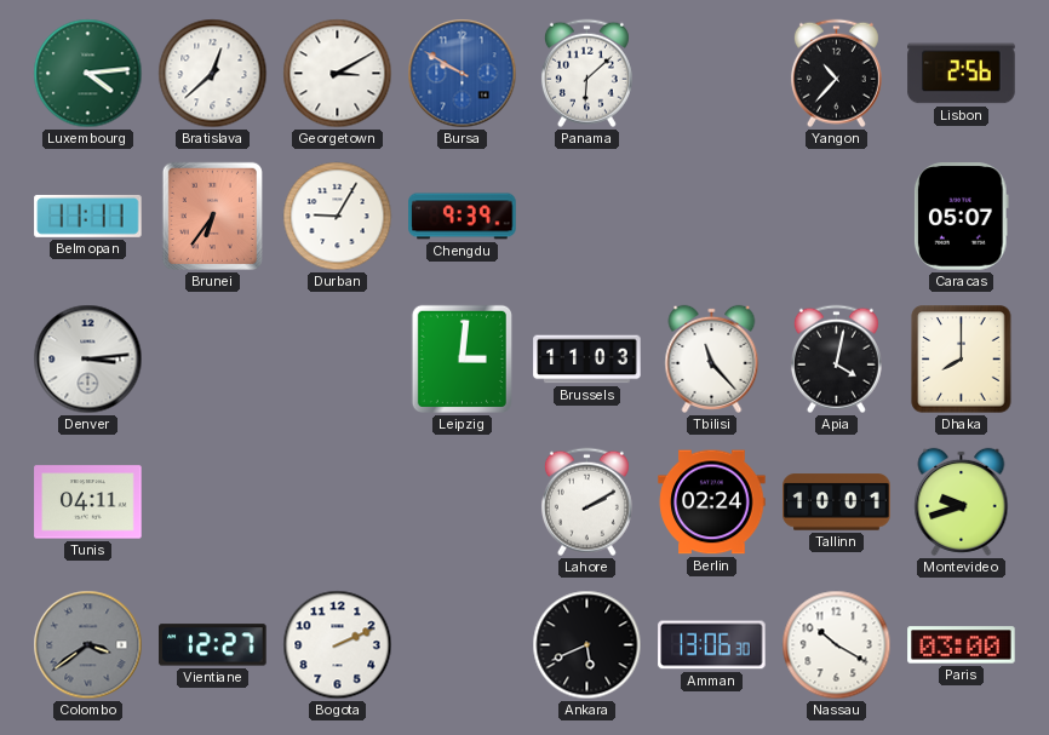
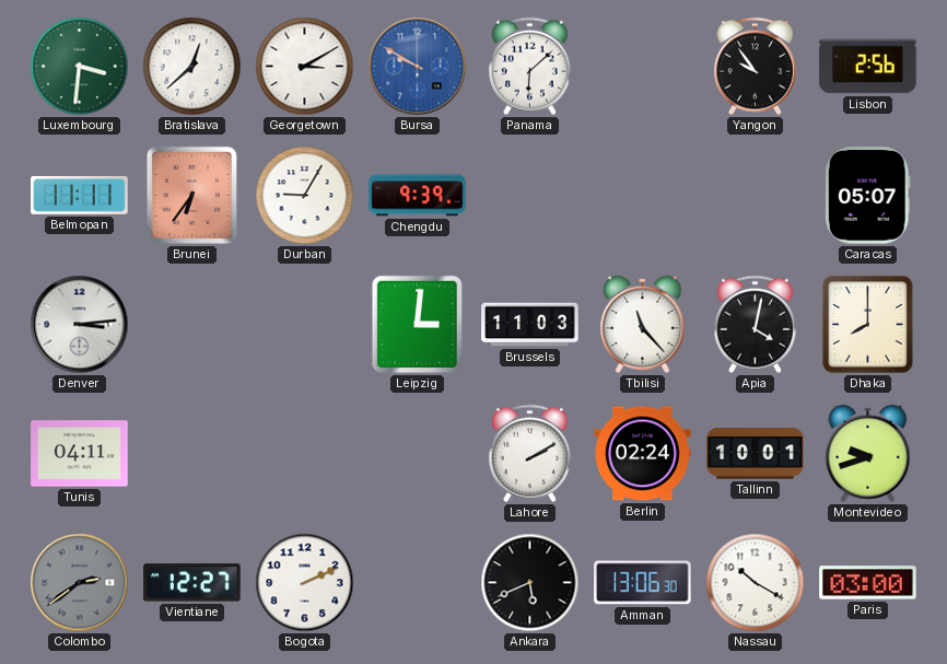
Luxembourg: 4:14 -> 3:31
Yangon: 10:37 -> 9:54
Colombo: 3:39 -> 2:39
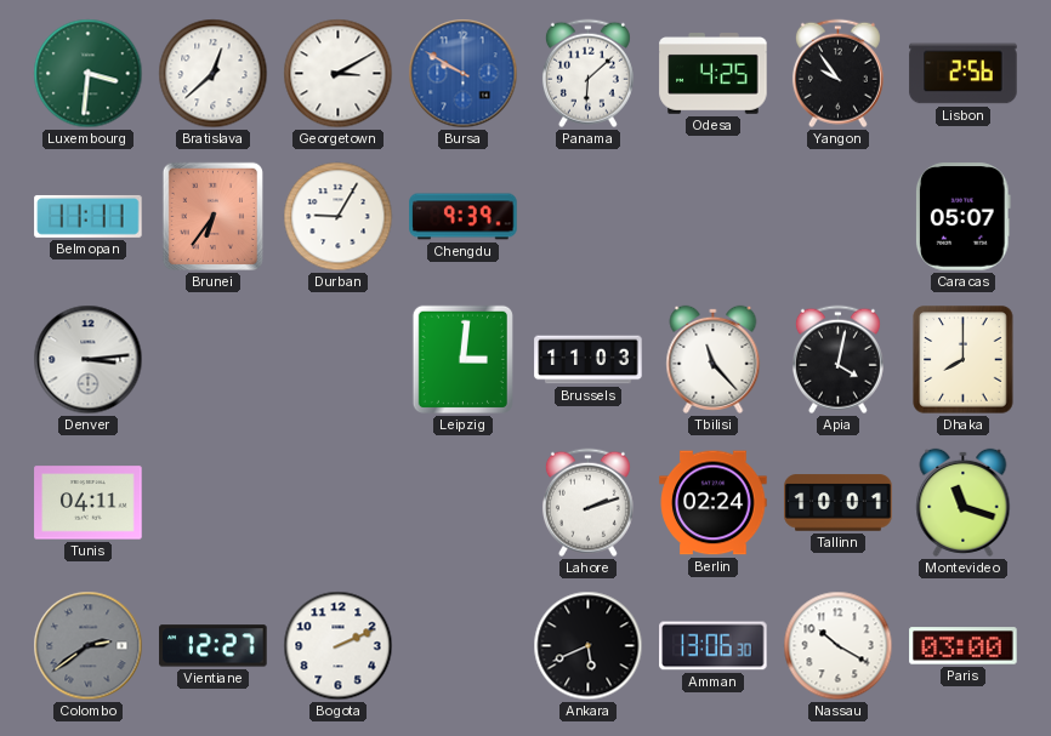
Odesa: none -> 4:25
Lahore: 2:10 -> 2:12
Montevideo: 9:42 -> 11:18
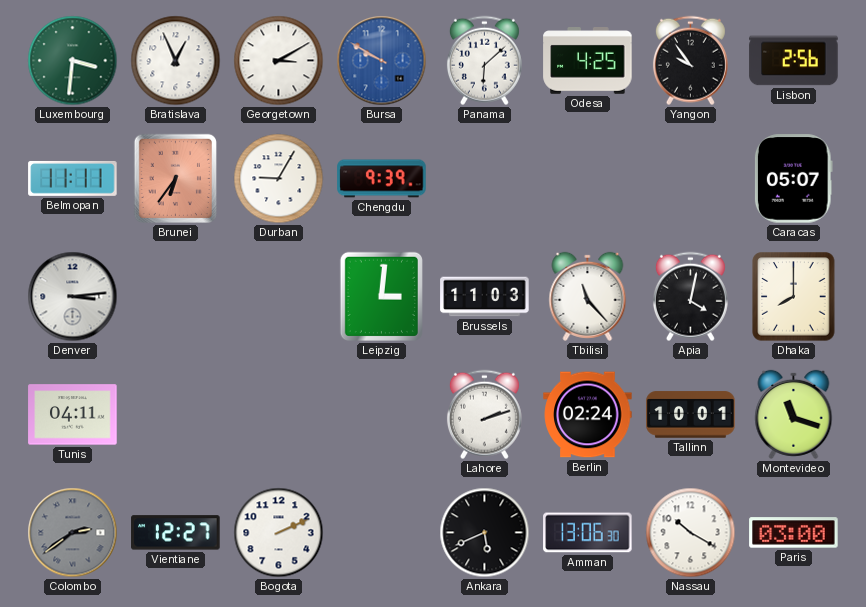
Bratislava: 12:38 -> 12:56
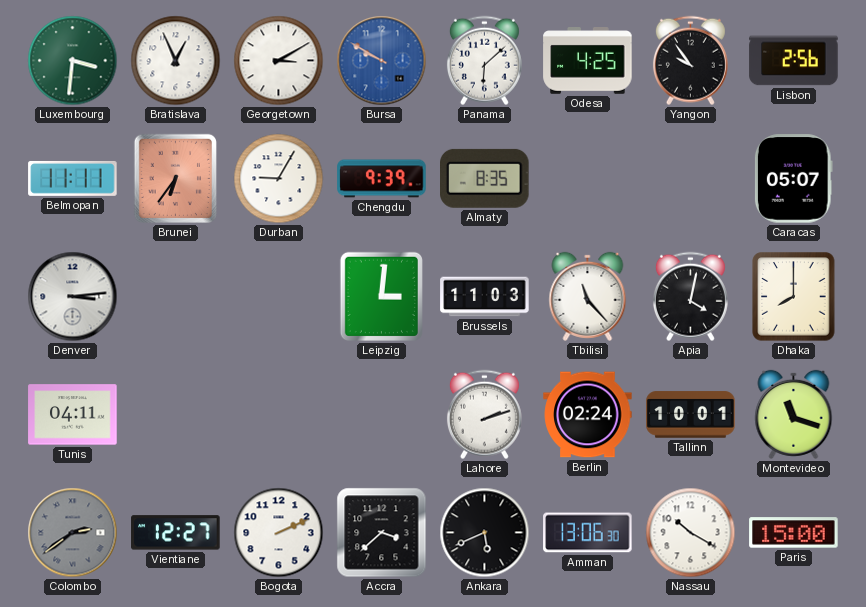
Almaty: none -> 8:35
Accra: none -> 3:38
Paris: 03:00 -> 15:00
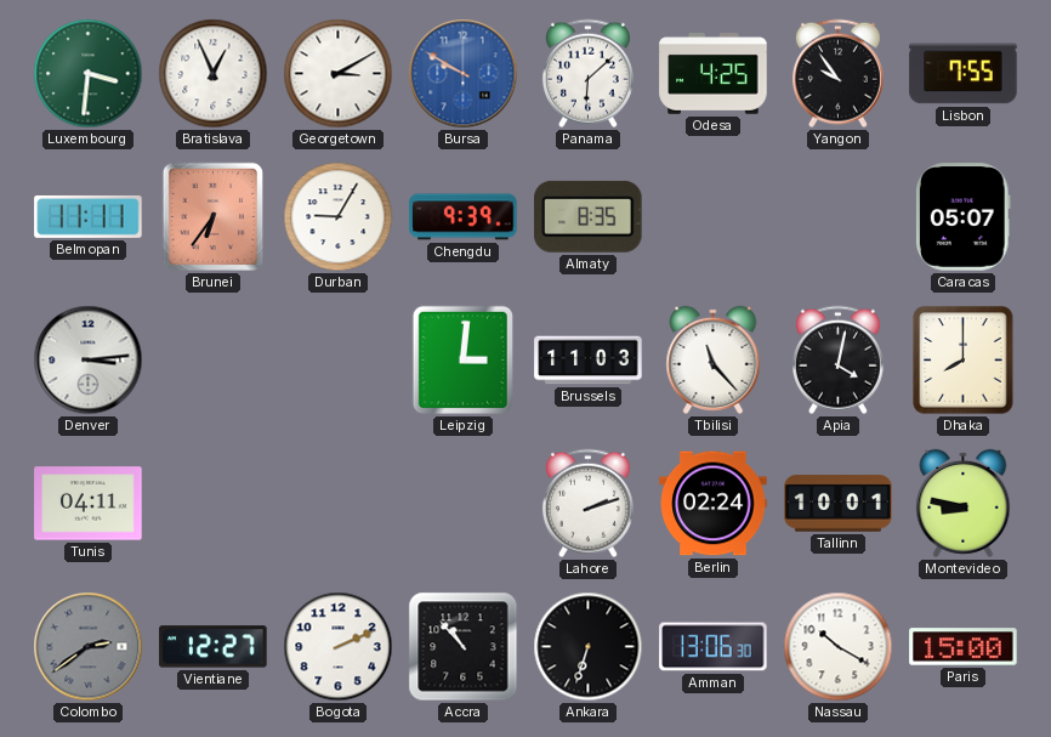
Lisbon: 2:56 -> 7:55
Montevideo: 11:18 -> 8:47
Accra: 3:38 -> 10:53
Ankara: 5:41 -> 6:33
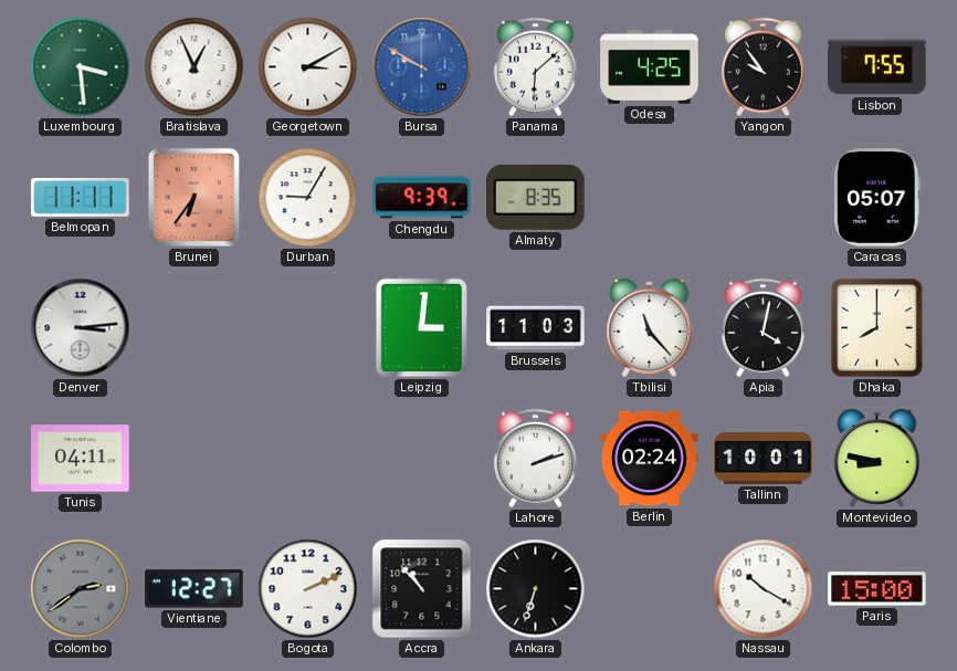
Luxembourg: 3:31 -> 3:29
Amman: 13:06 -> none
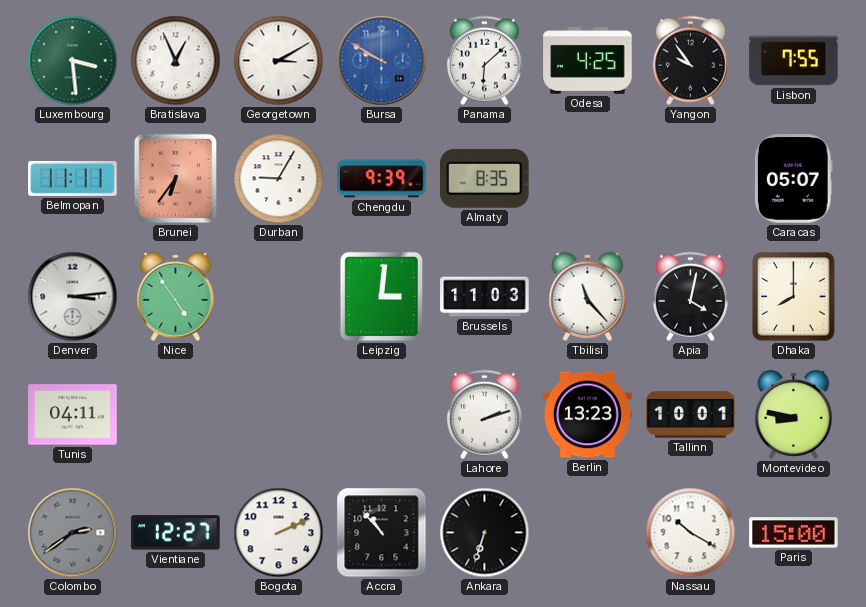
Nice: none -> 4:54
Berlin: 02:24 -> 13:23
